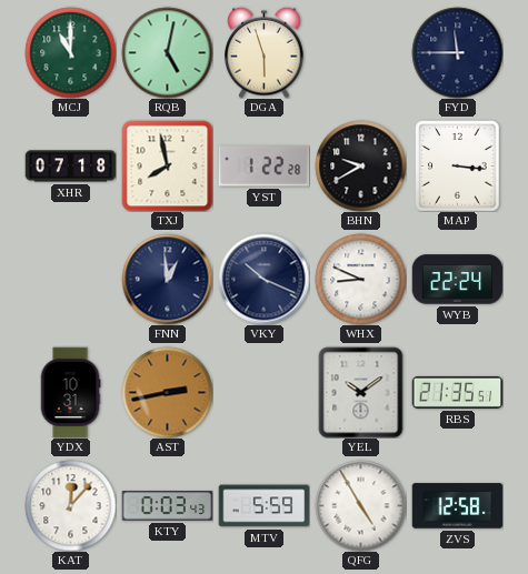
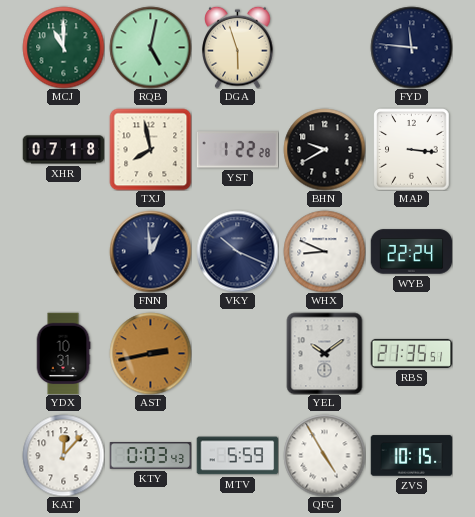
FYD: 11:45 -> 11:46
ZVS: 12:58 -> 10:15
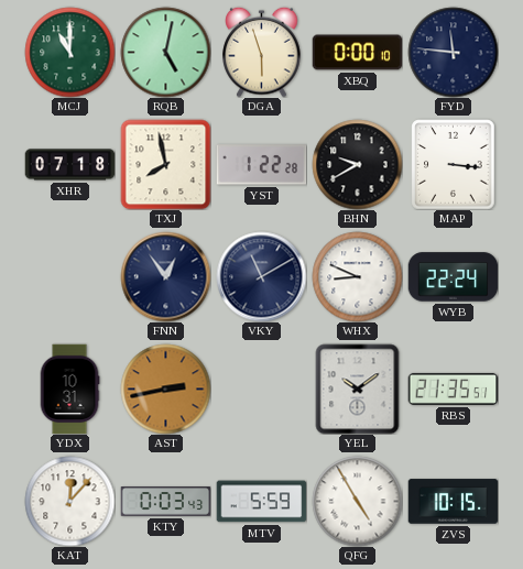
XBQ: none -> 0:00
FNN: 12:59 -> 12:54
VKY: 10:19 -> 11:10
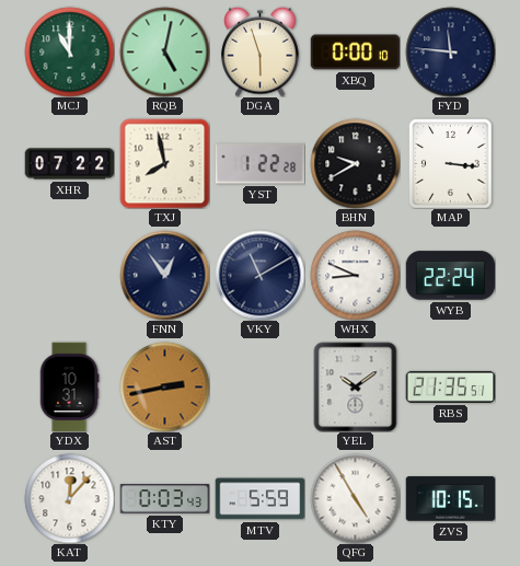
XHR: 07:18 -> 07:22
